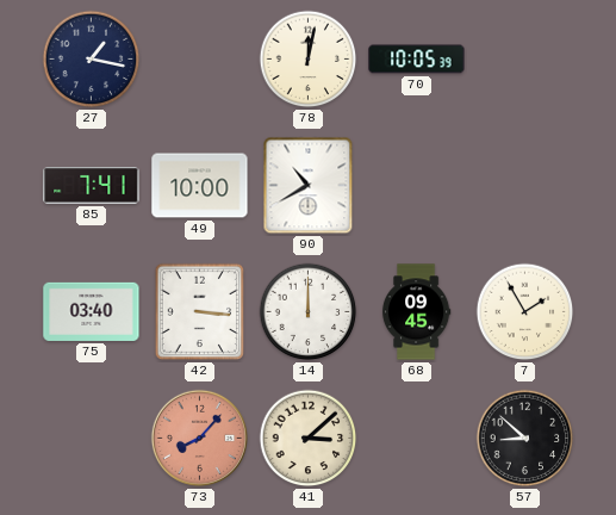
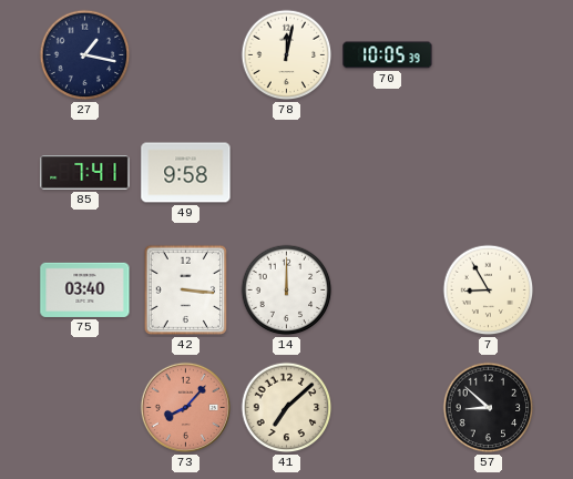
49: 10:00 -> 9:58
90: 10:40 -> none
68: 09:45 -> none
7: 1:55 -> 8:55
41: 3:08 -> 7:08
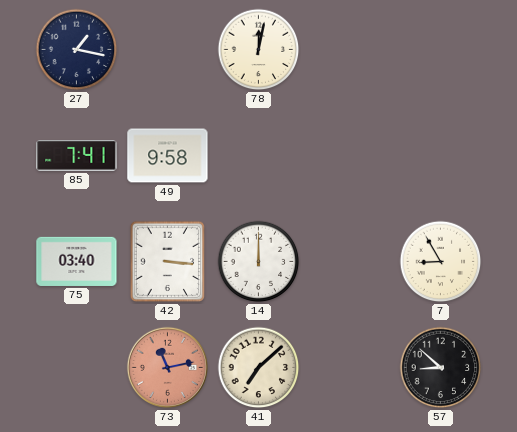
70: 10:05 -> none
73: 8:07 -> 11:13
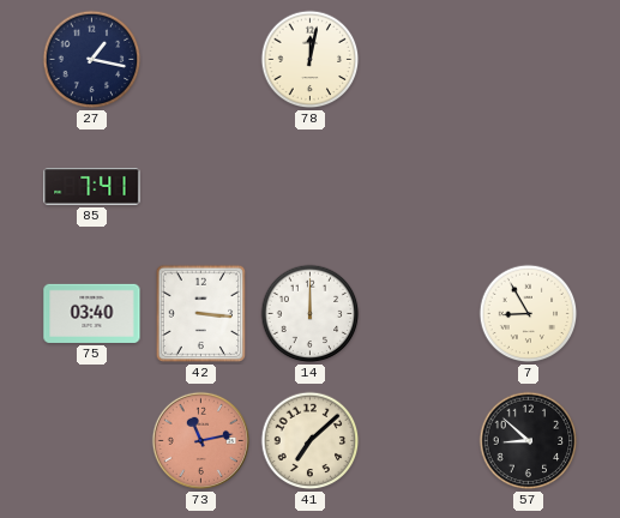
49: 9:58 -> none
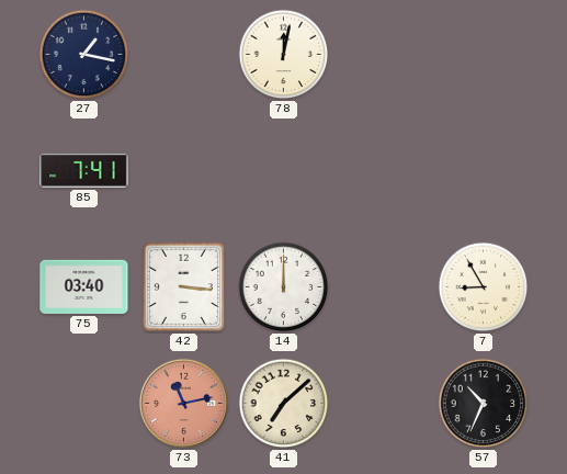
57: 8:52 -> 10:34
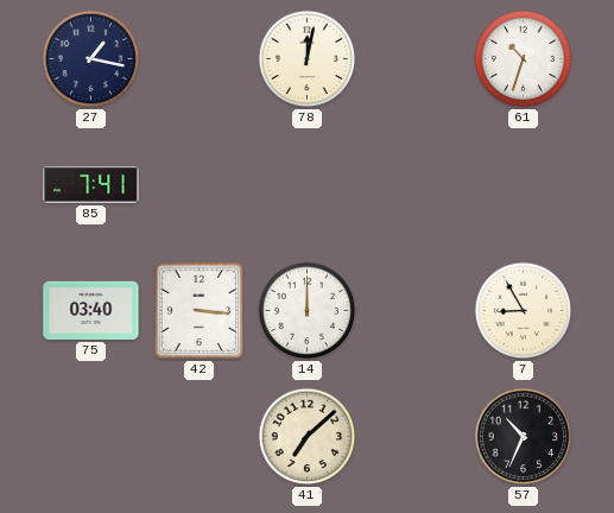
61: none -> 10:33
73: 11:13 -> none
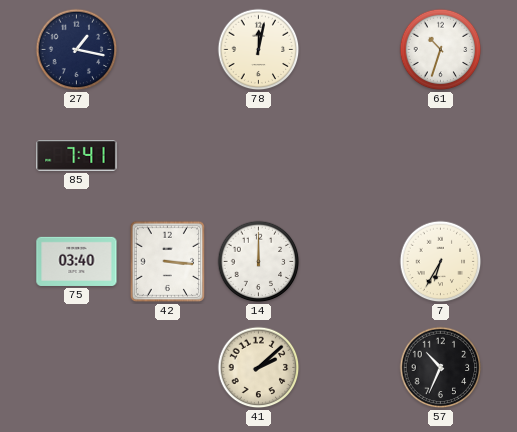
7: 8:55 -> 6:35
41: 7:08 -> 2:08
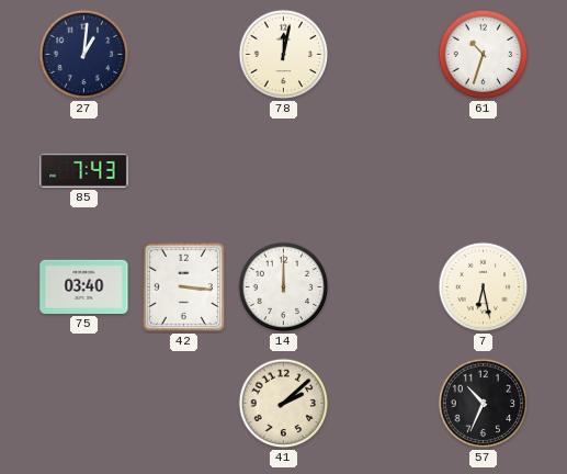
27: 1:17 -> 1:01
85: 7:41 -> 7:43
7: 6:35 -> 6:28
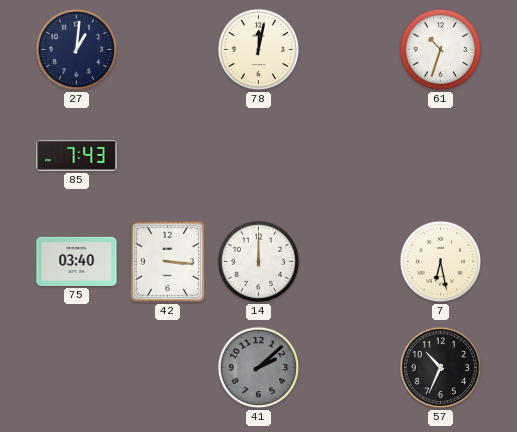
41 dial: cream -> grey
